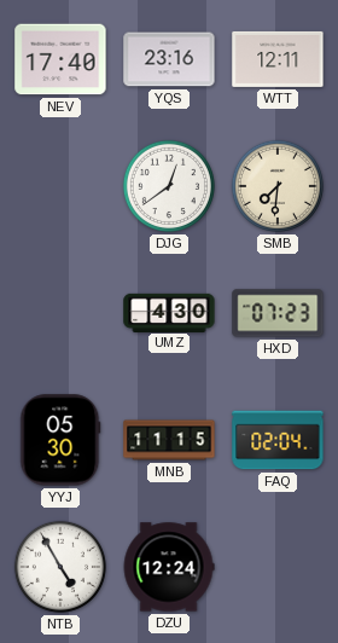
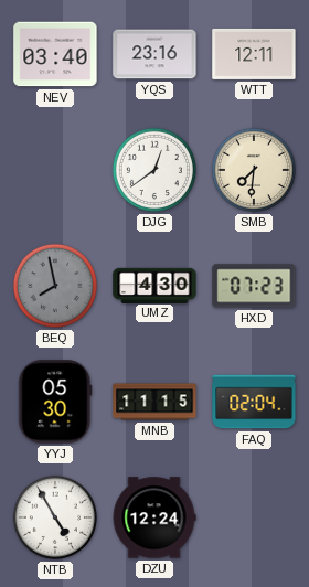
NEV: 17:40 -> 03:40
BEQ: none -> 7:58
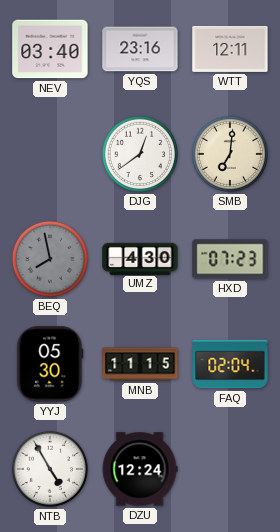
SMB: 7:31 -> 7:01
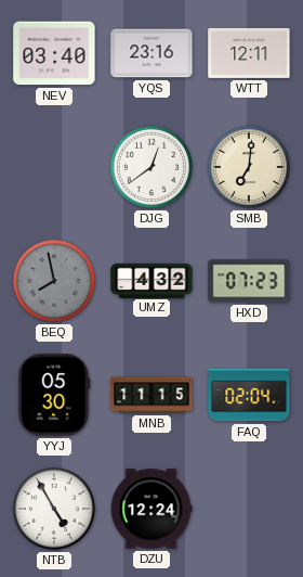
UMZ: 4:30 -> 4:32
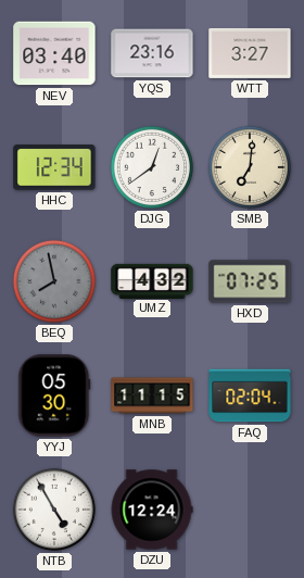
WTT: 12:11 -> 3:27
HHC: none -> 12:34
HXD: 07:23 -> 07:25
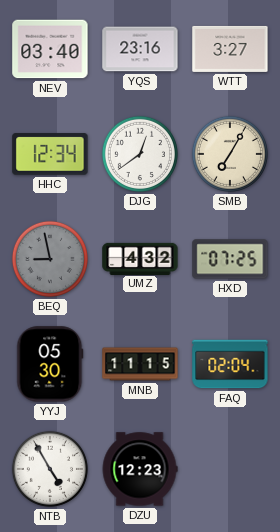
SMB: 7:01 -> 7:05
BEQ: 7:58 -> 8:58
DZU: 12:24 -> 12:23
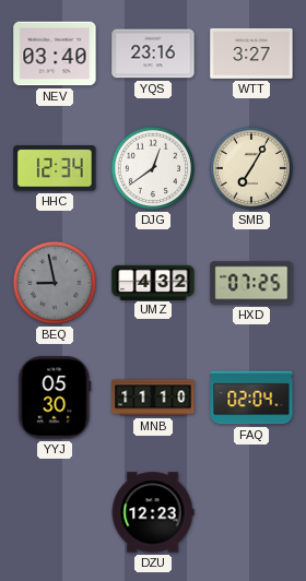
MNB: 11:15 -> 11:10
NTB: 4:55 -> none
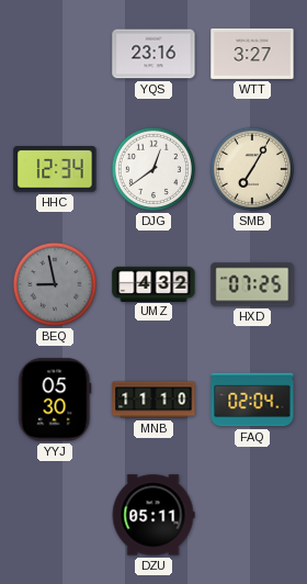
NEV: 03:40 -> none
DZU: 12:23 -> 05:11
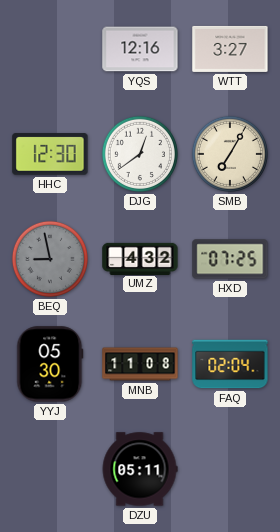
YQS: 23:16 -> 12:16
HHC: 12:34 -> 12:30
MNB: 11:10 -> 11:08
